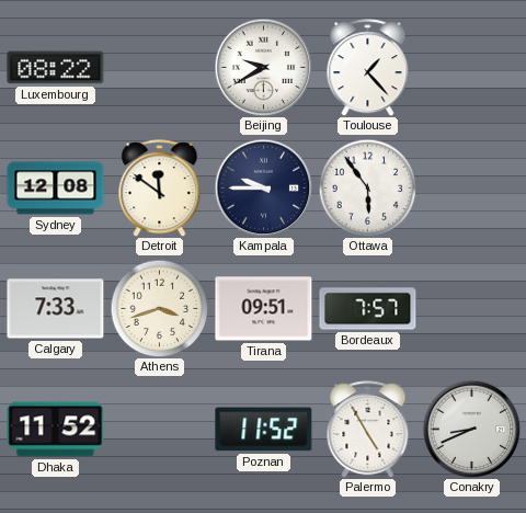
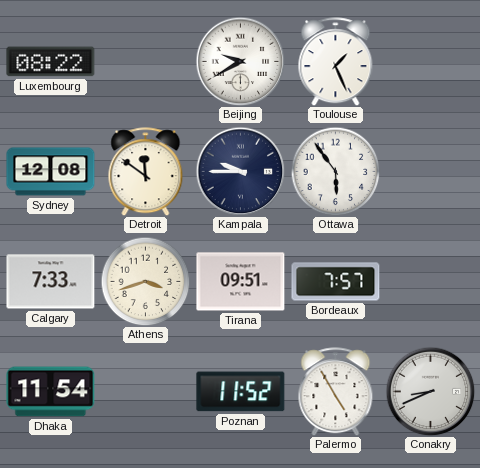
Toulouse: 1:23 -> 1:26
Dhaka: 11:52 -> 11:54
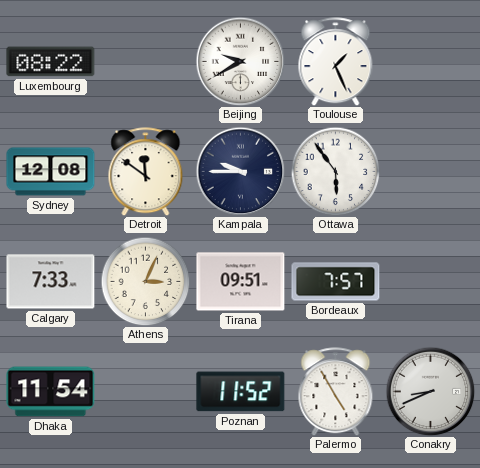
Athens: 3:42 -> 3:04
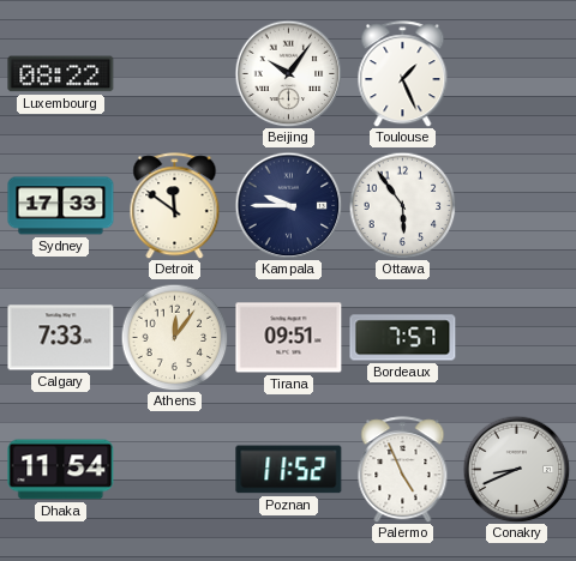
Beijing: 9:40 -> 10:06
Sydney: 12:08 -> 17:33
Athens: 3:04 -> 12:06
Palermo: 4:55 -> 4:56
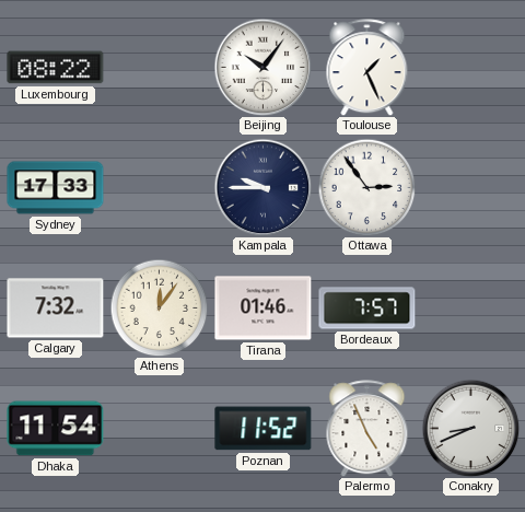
Detroit: 11:51 -> none
Ottawa: 5:54 -> 2:54
Calgary: 7:33 -> 7:32
Tirana: 09:51 -> 01:46
